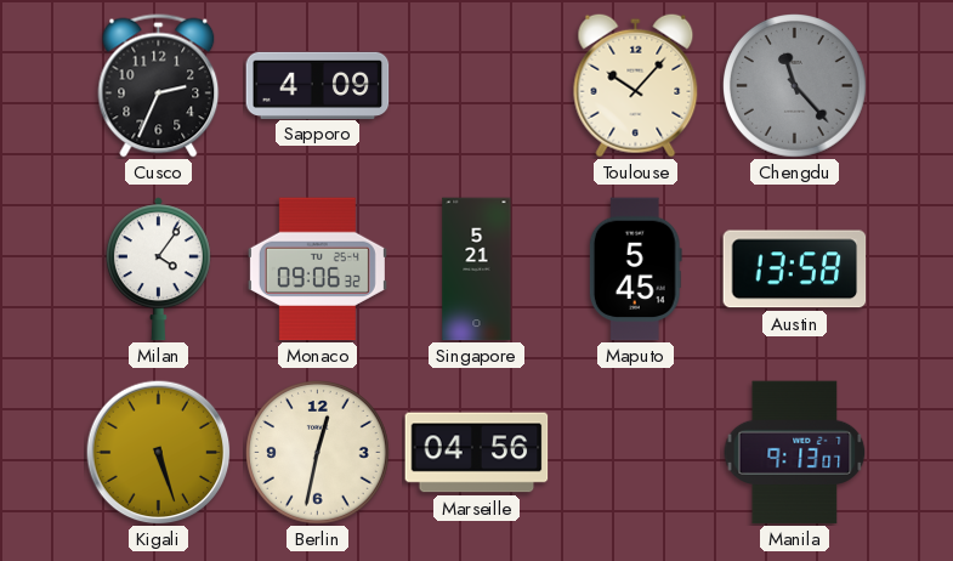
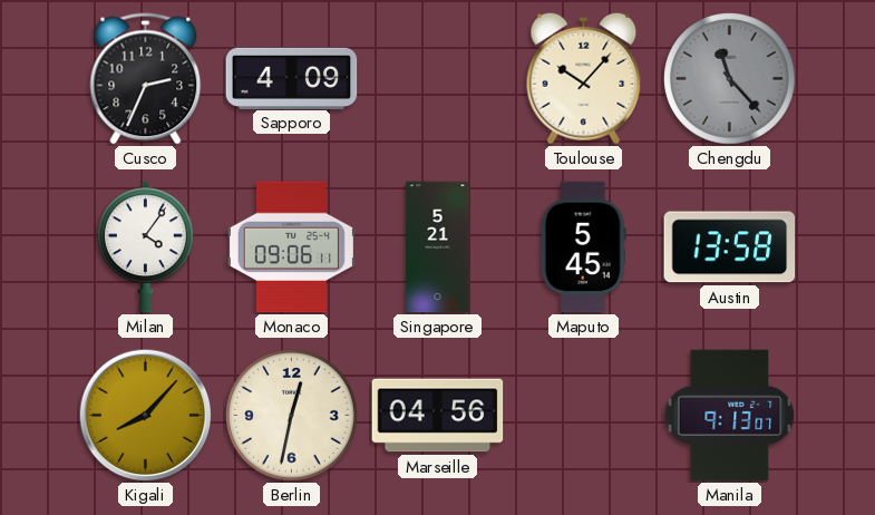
Monaco: 09:06:32 -> 09:06:11
Kigali: 5:27 -> 8:07
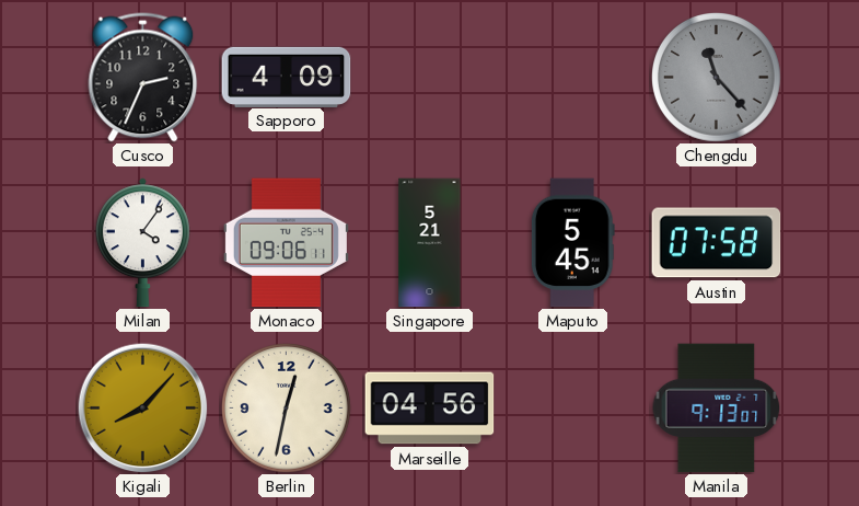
Toulouse: 10:07 -> none
Austin: 13:58 -> 07:58
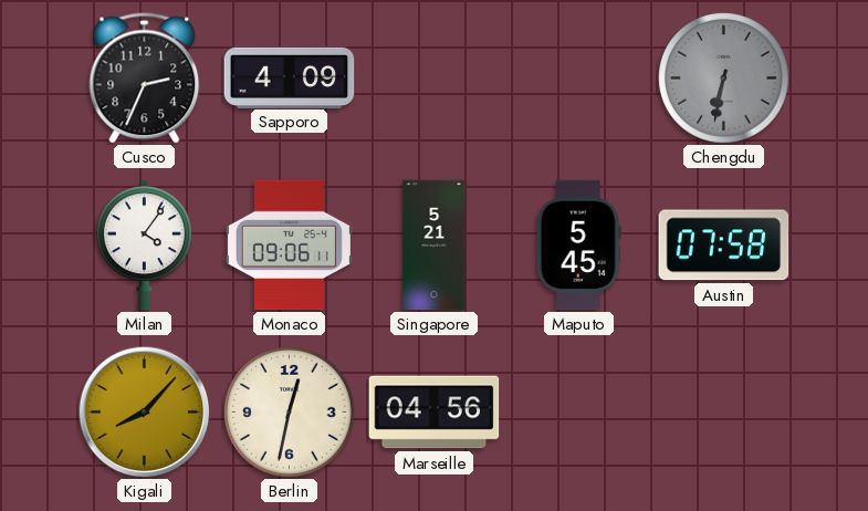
Chengdu: 11:23 -> 6:32
Manila: 9:13 -> none
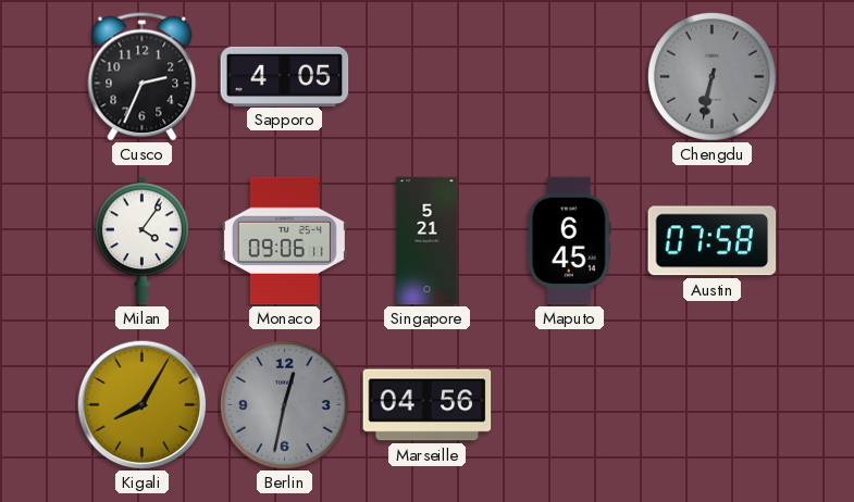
Sapporo: 4:09 -> 4:05
Maputo: 5:45 -> 6:45
Kigali: 8:07 -> 8:05
Berlin dial: cream -> grey
